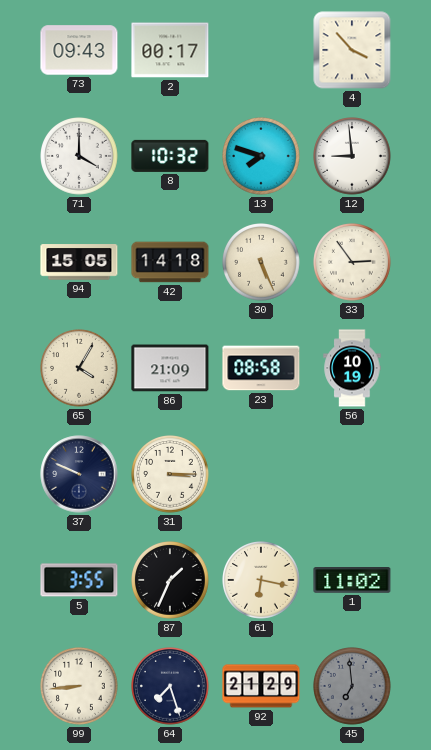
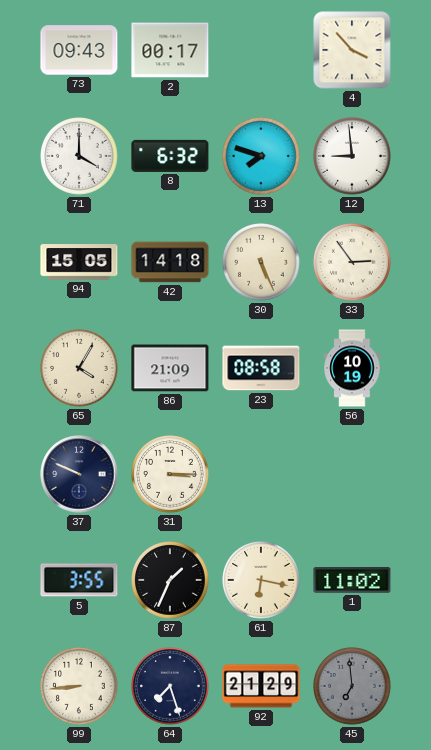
8: 10:32 -> 6:32
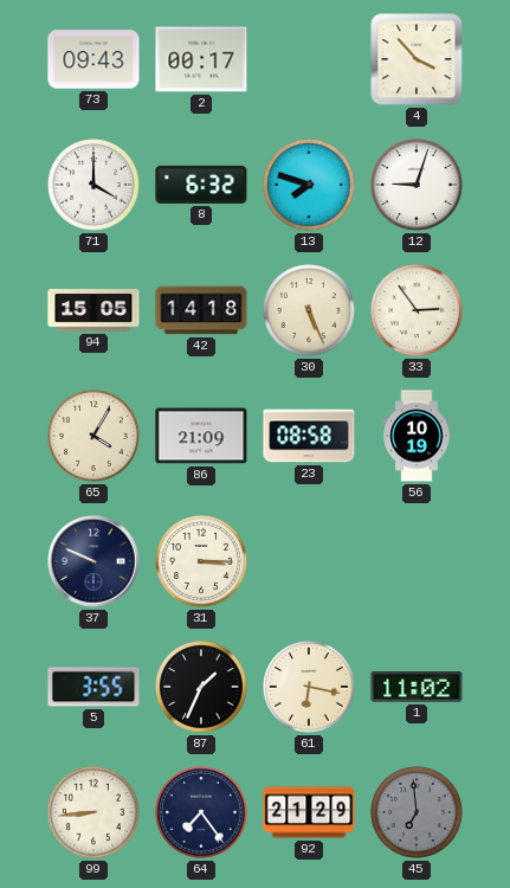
12: 8:59 -> 9:03
64: 7:27 -> 7:24
